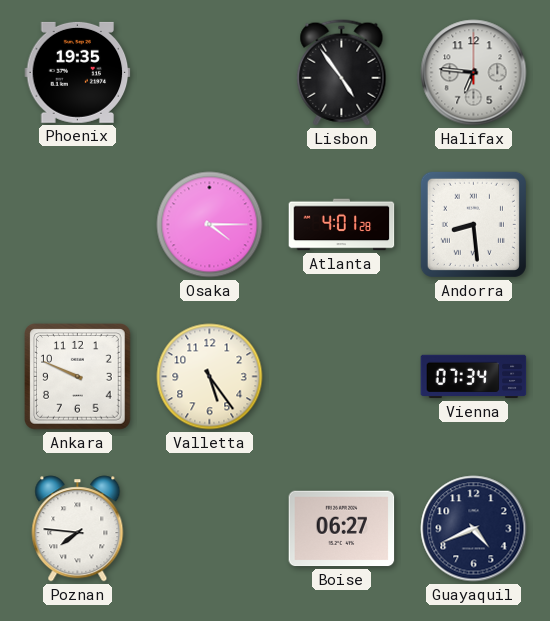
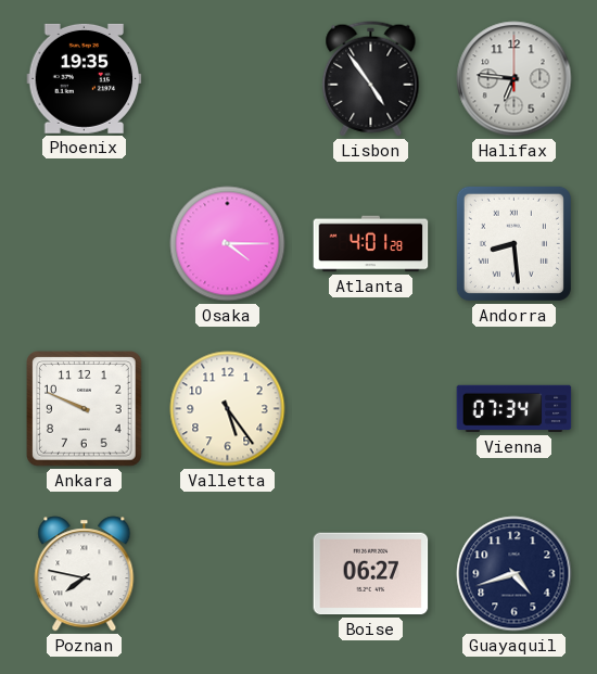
Poznan: 7:46 -> 7:47
Guayaquil: 4:41 -> 4:42
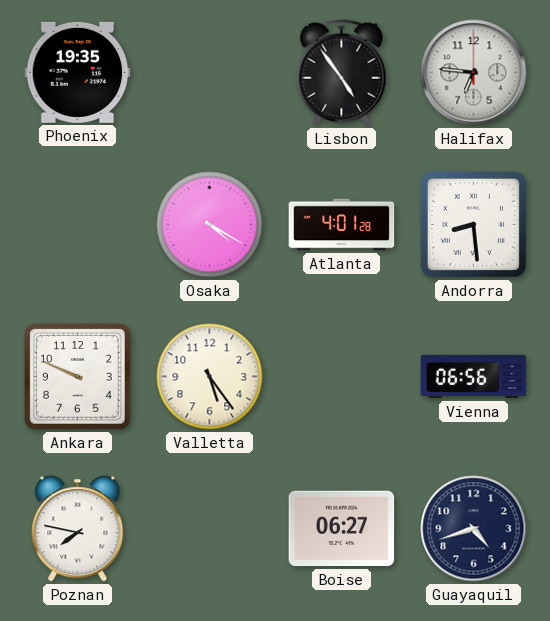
Osaka: 4:15 -> 4:20
Vienna: 07:34 -> 06:56
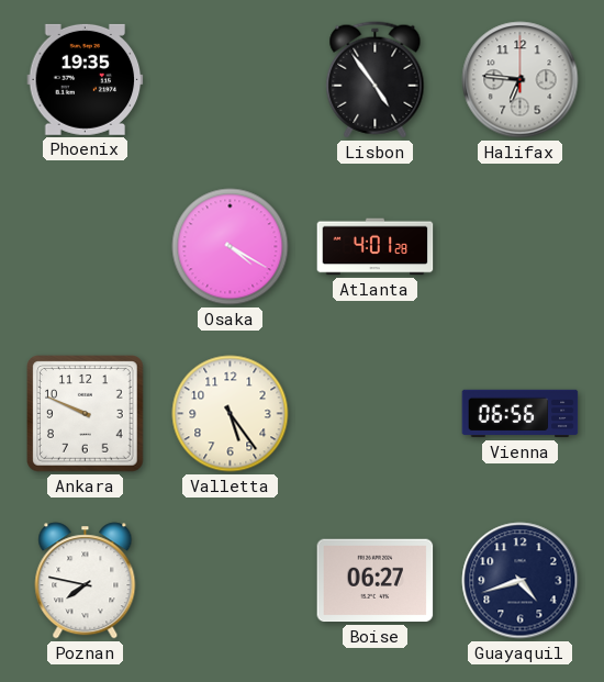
Andorra: 8:29 -> none
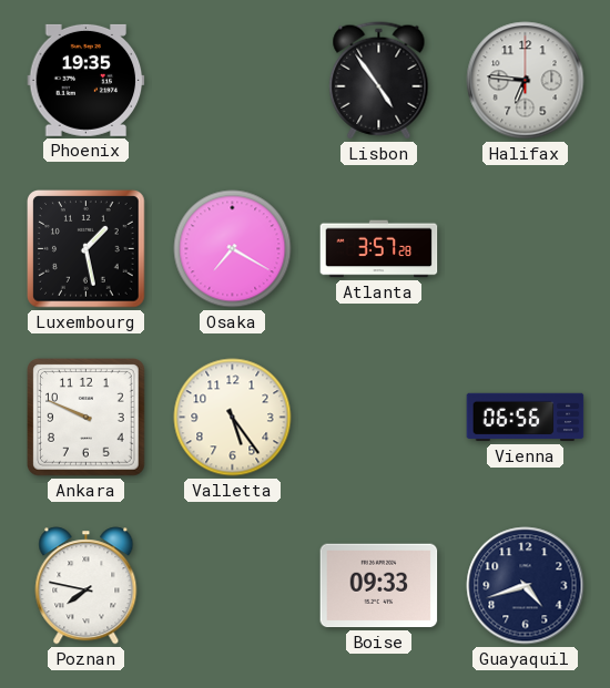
Luxembourg: none -> 1:28
Osaka: 4:20 -> 7:20
Atlanta: 4:01 -> 3:57
Boise: 06:27 -> 09:33
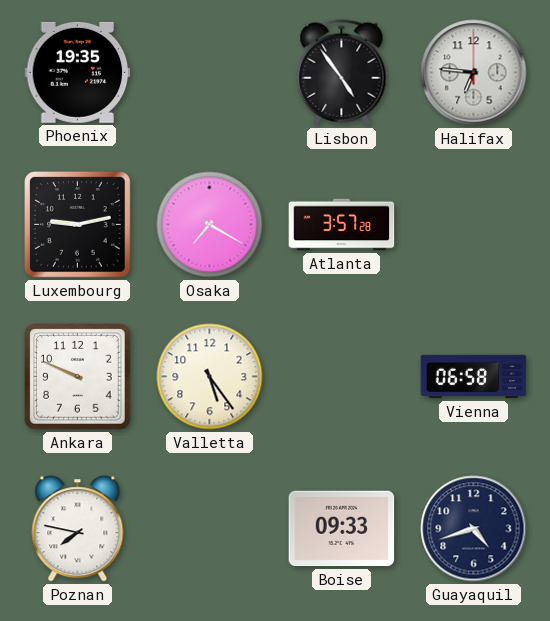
Luxembourg: 1:28 -> 9:13
Vienna: 06:56 -> 06:58
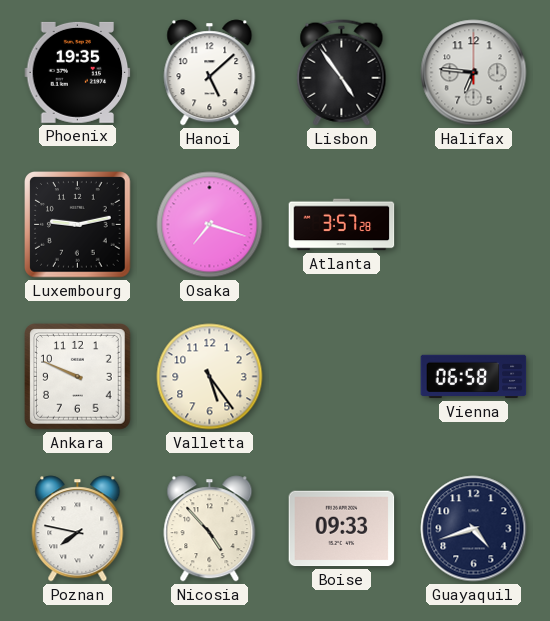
Hanoi: none -> 5:08
Osaka: 7:20 -> 7:18
Nicosia: none -> 4:53
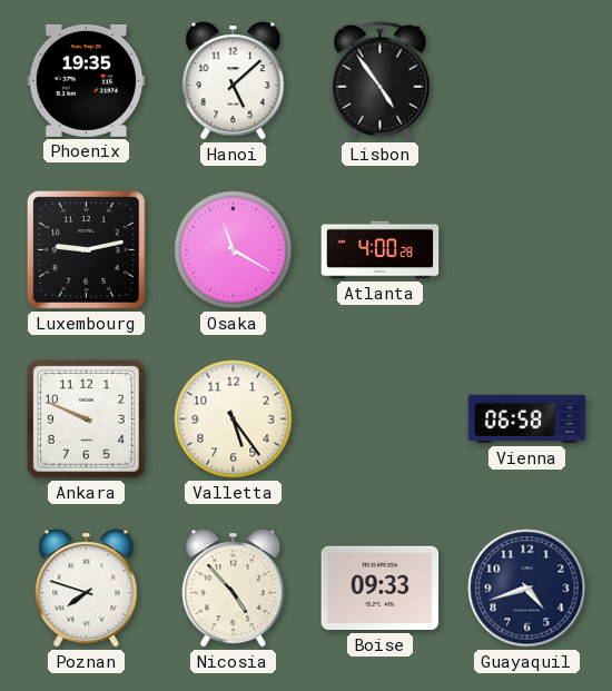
Halifax: 6:46 -> none
Osaka: 7:18 -> 11:20
Atlanta: 3:57 -> 4:00
Poznan: 7:47 -> 7:48
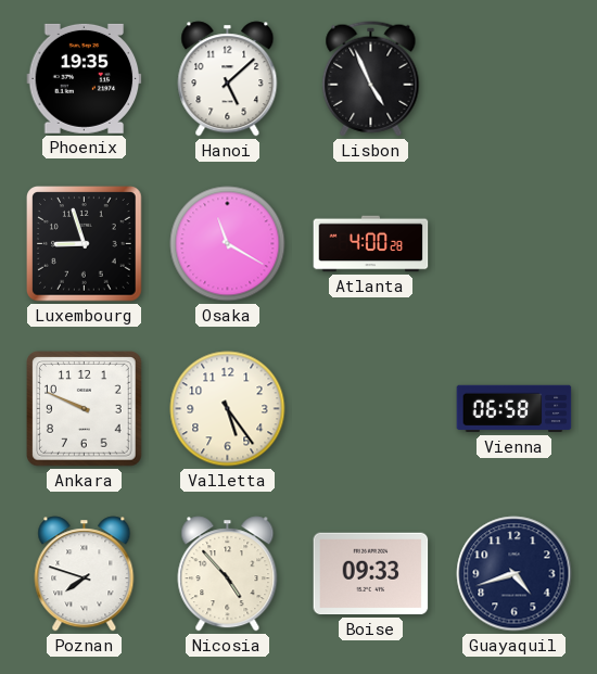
Lisbon: 4:54 -> 4:56
Luxembourg: 9:13 -> 8:57
